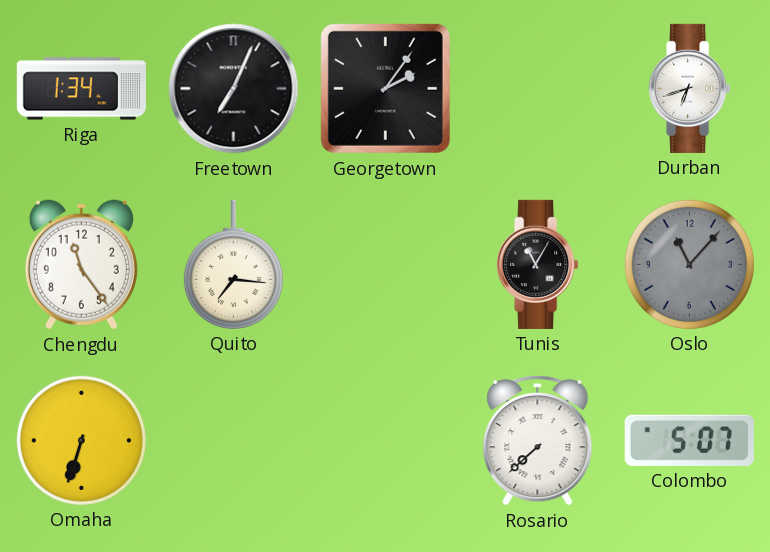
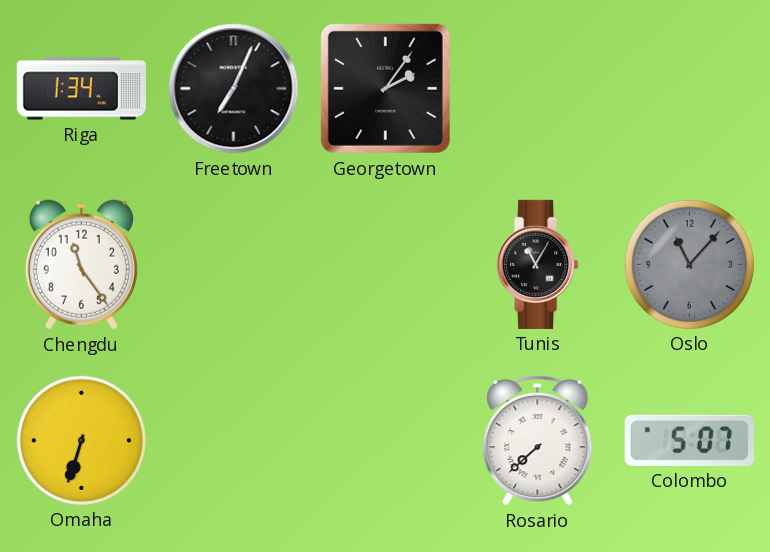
Durban: 6:42 -> none
Quito: 7:16 -> none
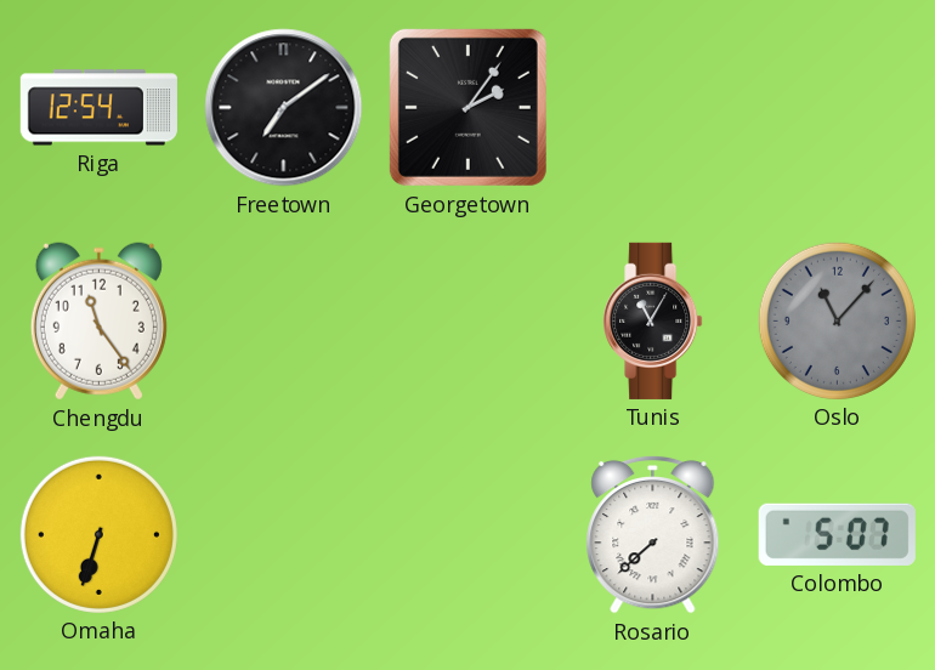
Riga: 1:34 -> 12:54
Freetown: 7:04 -> 7:09
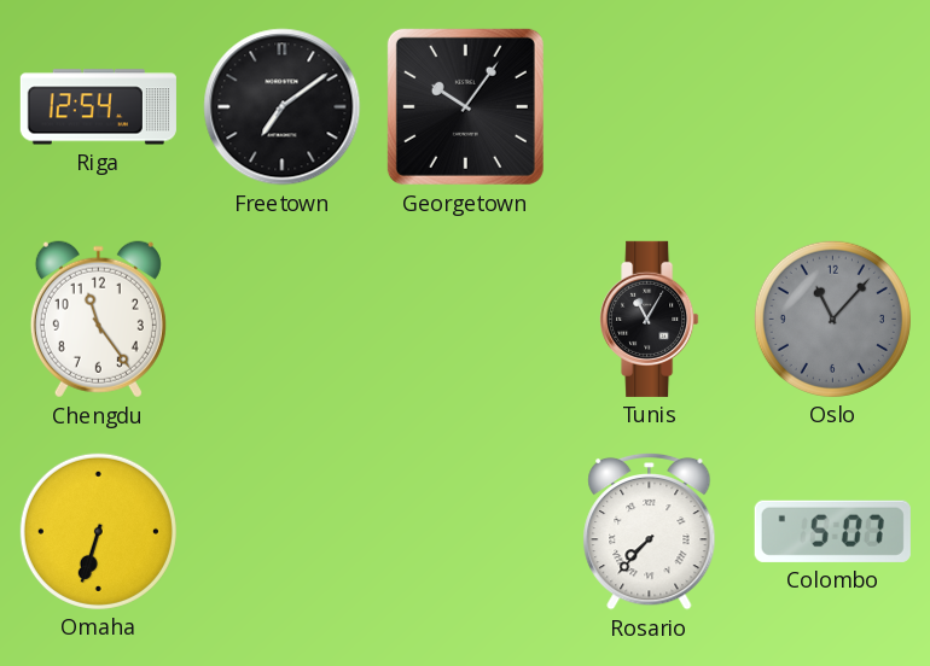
Georgetown: 2:06 -> 10:06
Rosario: 7:38 -> 7:37
